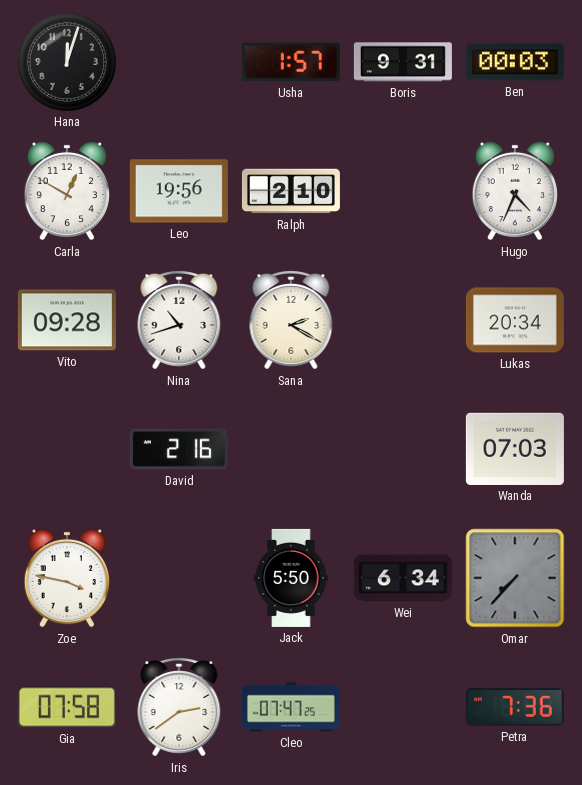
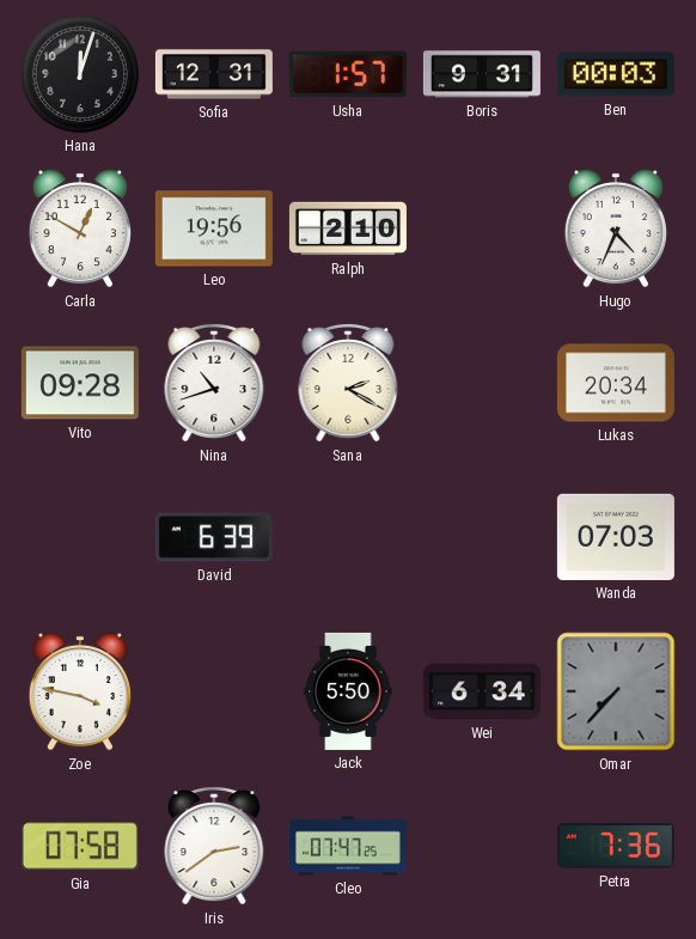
Sofia: none -> 12:31
David: 2:16 -> 6:39
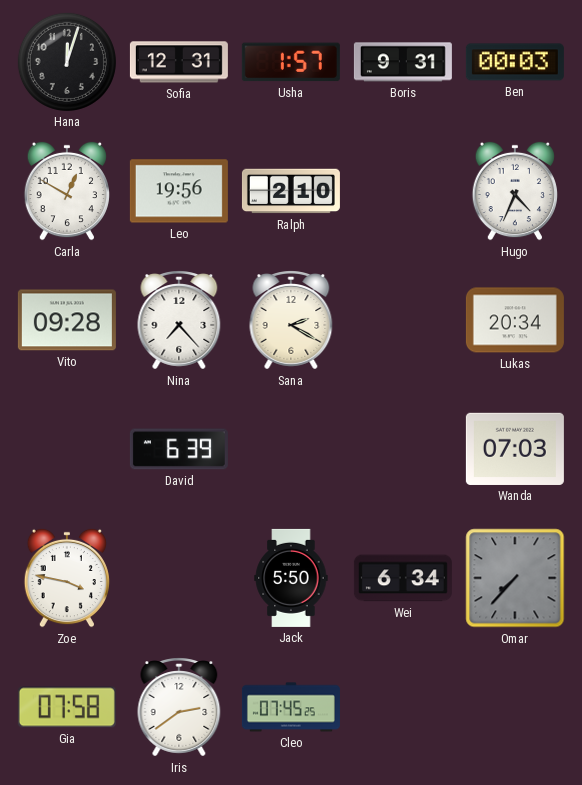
Nina: 10:42 -> 7:23
Cleo: 07:47 -> 07:45
Petra: 7:36 -> none
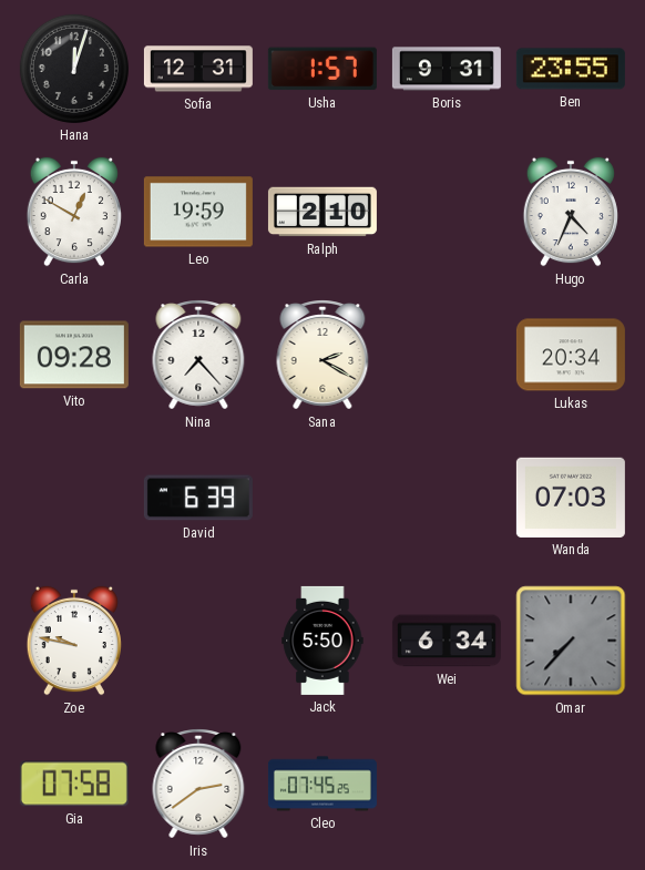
Ben: 00:03 -> 23:55
Leo: 19:56 -> 19:59
Zoe: 3:47 -> 9:47
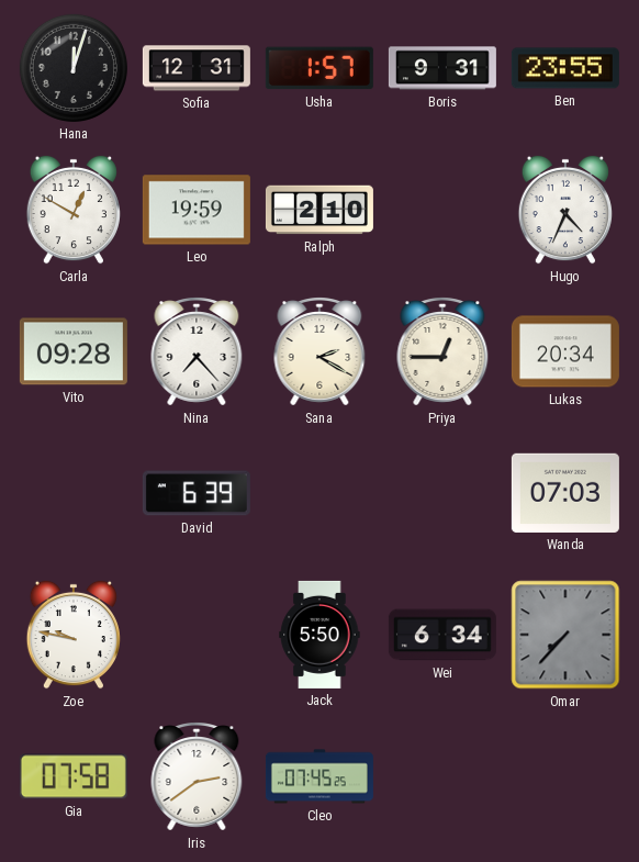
Priya: none -> 12:45
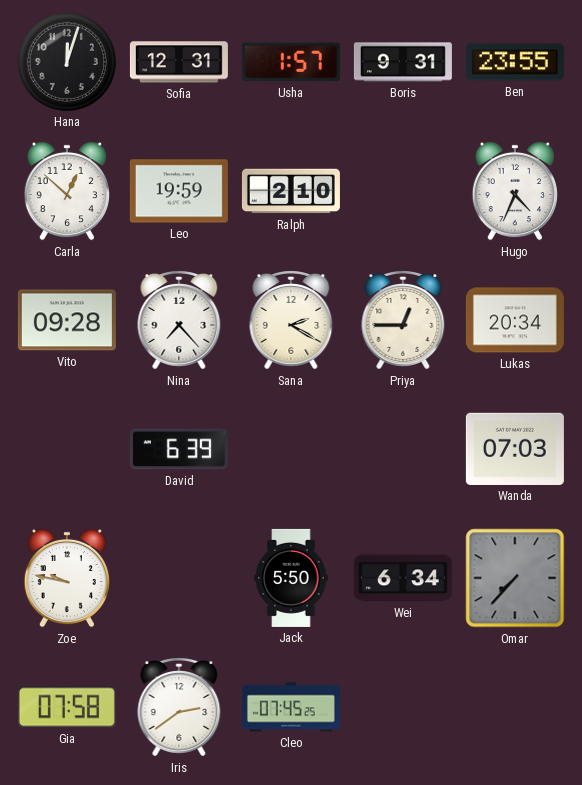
Carla: 12:50 -> 12:52
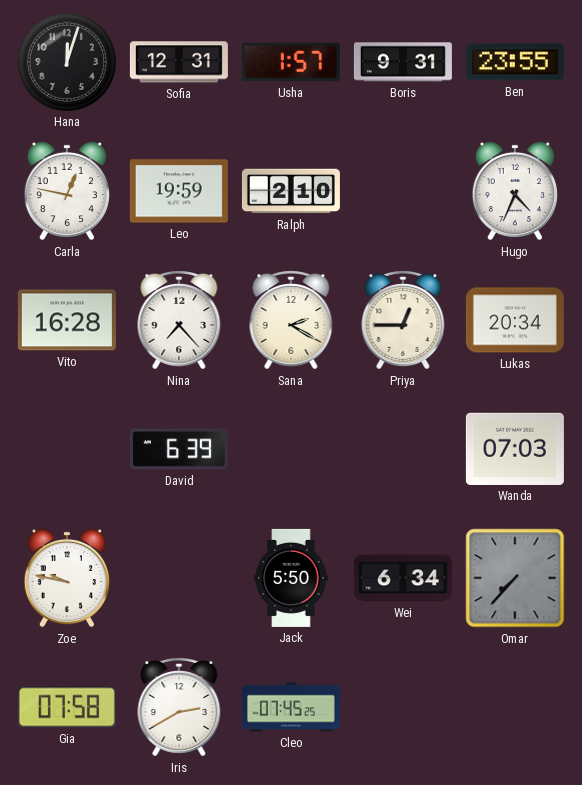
Carla: 12:52 -> 12:47
Vito: 09:28 -> 16:28
Iris: 2:39 -> 2:40
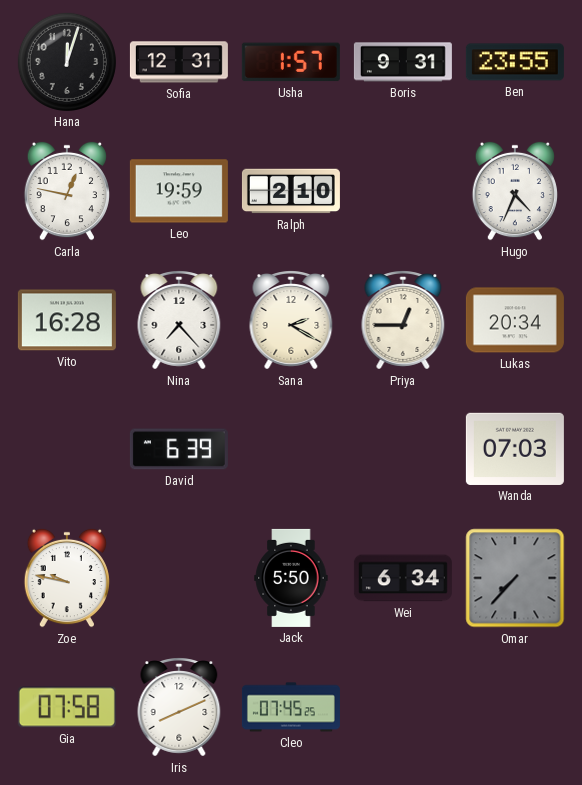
Iris: 2:40 -> 8:11
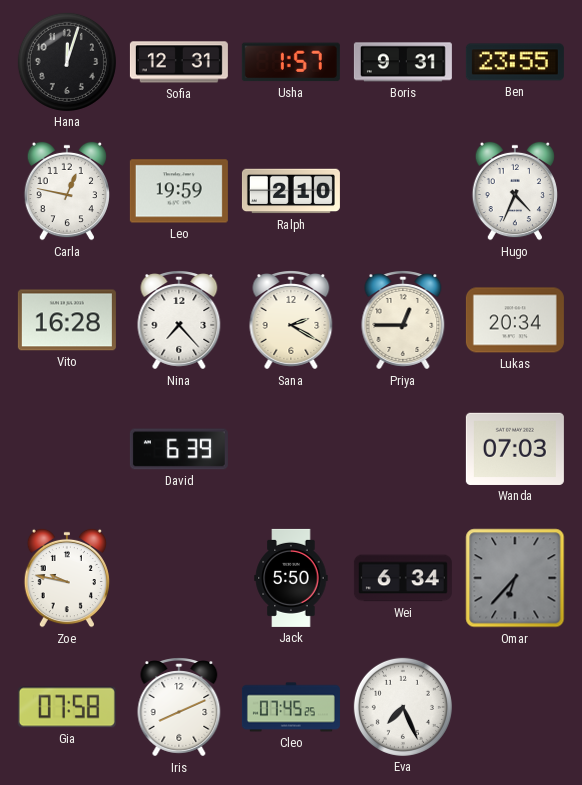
Omar: 7:37 -> 6:37
Eva: none -> 7:26
